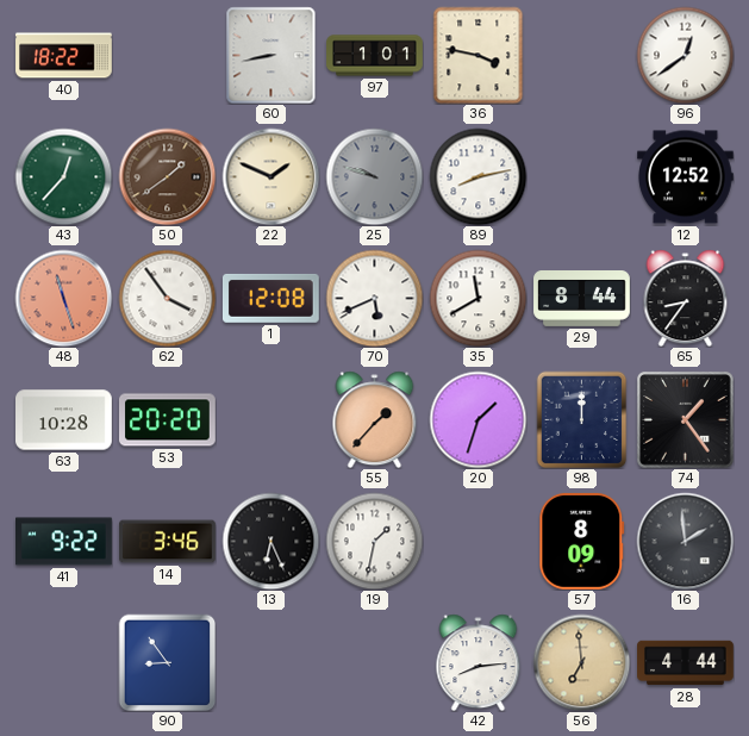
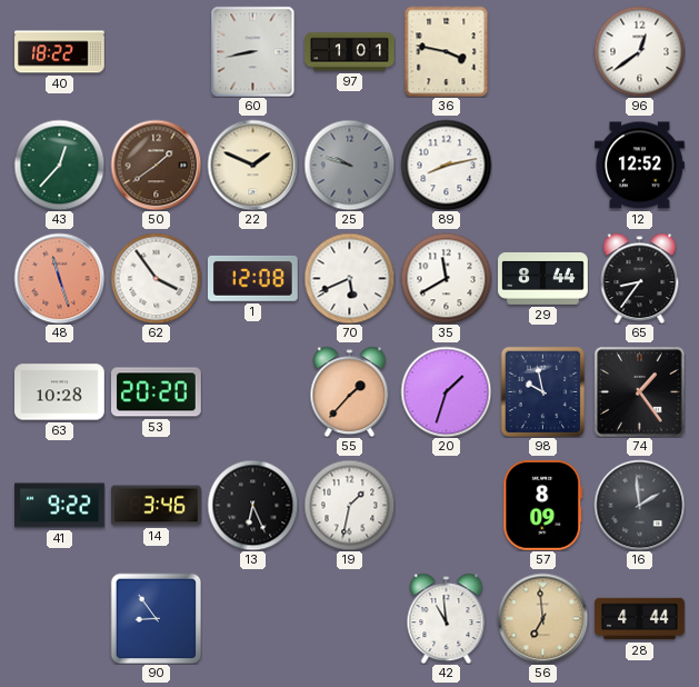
98: 12:00 -> 9:58
42: 8:14 -> 10:59
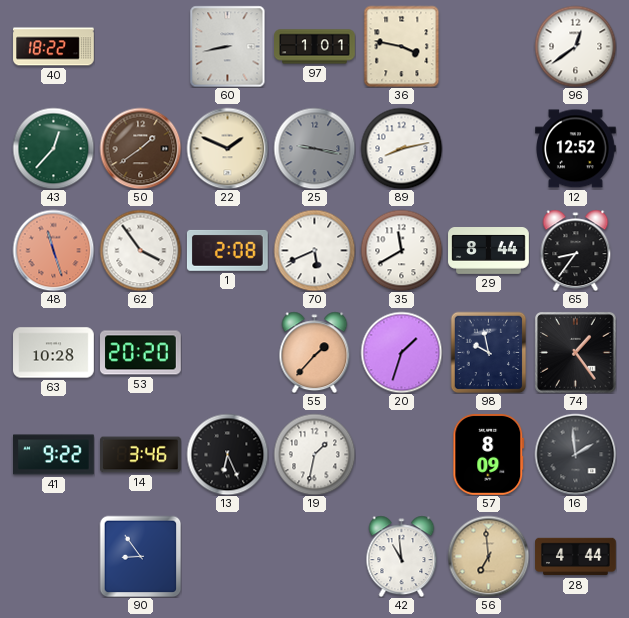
25: 9:48 -> 9:17
1: 12:08 -> 2:08
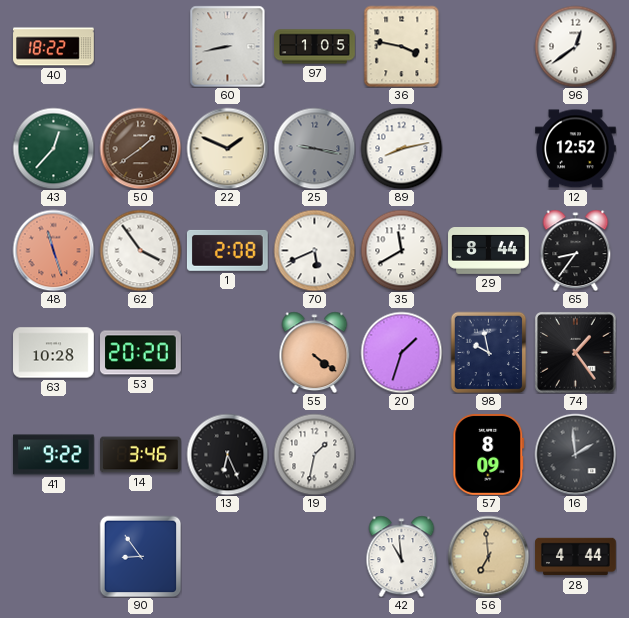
97: 1:01 -> 1:05
55: 1:37 -> 4:21
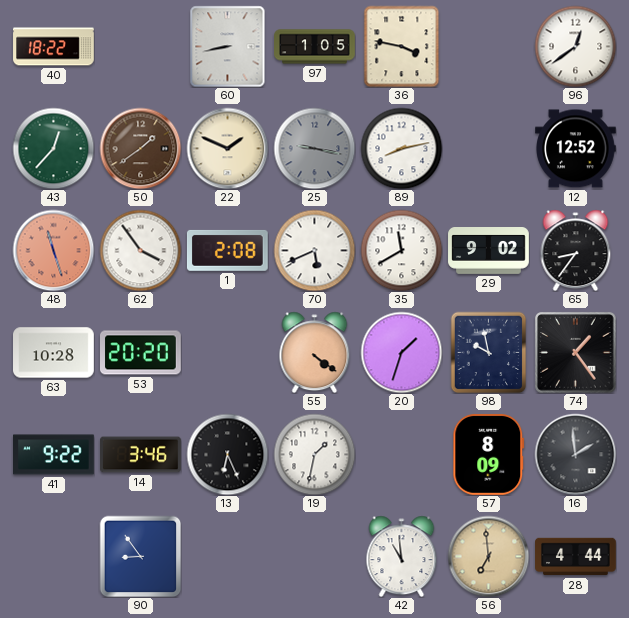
29: 8:44 -> 9:02
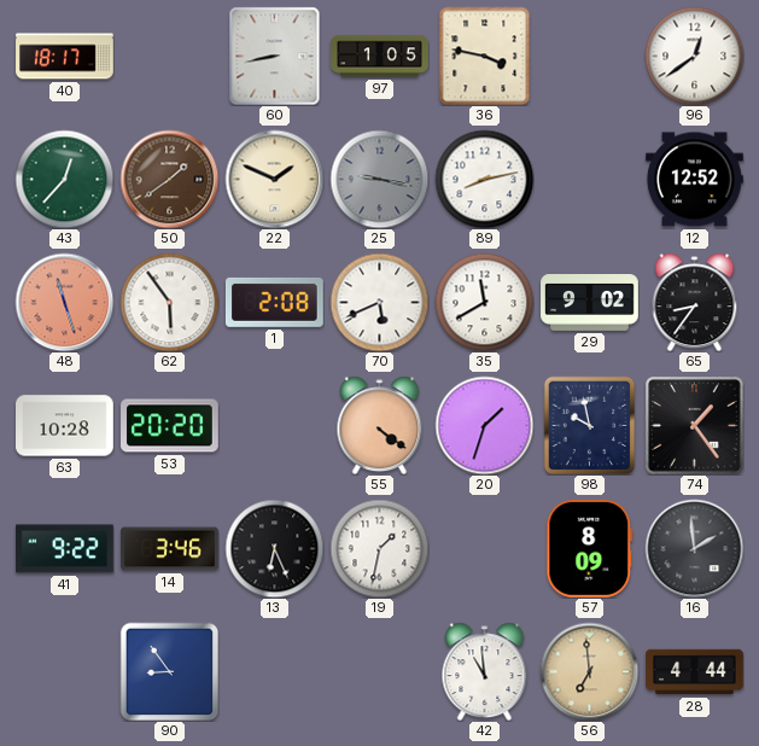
40: 18:22 -> 18:17
62: 3:54 -> 5:54
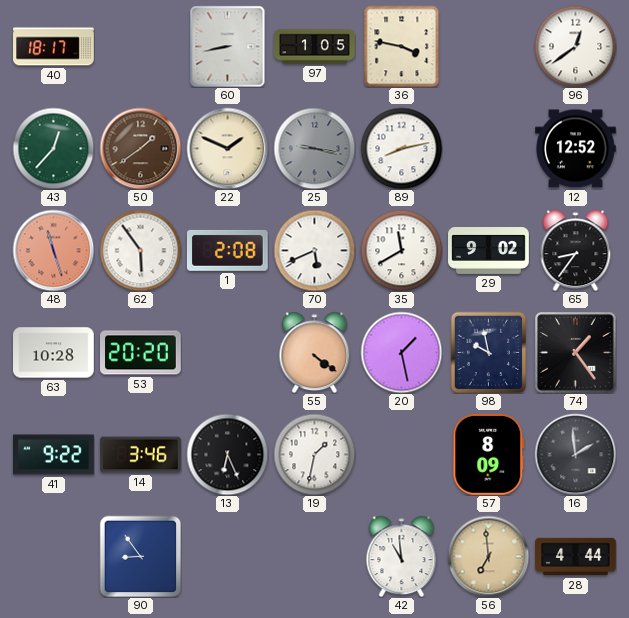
20: 1:33 -> 1:28
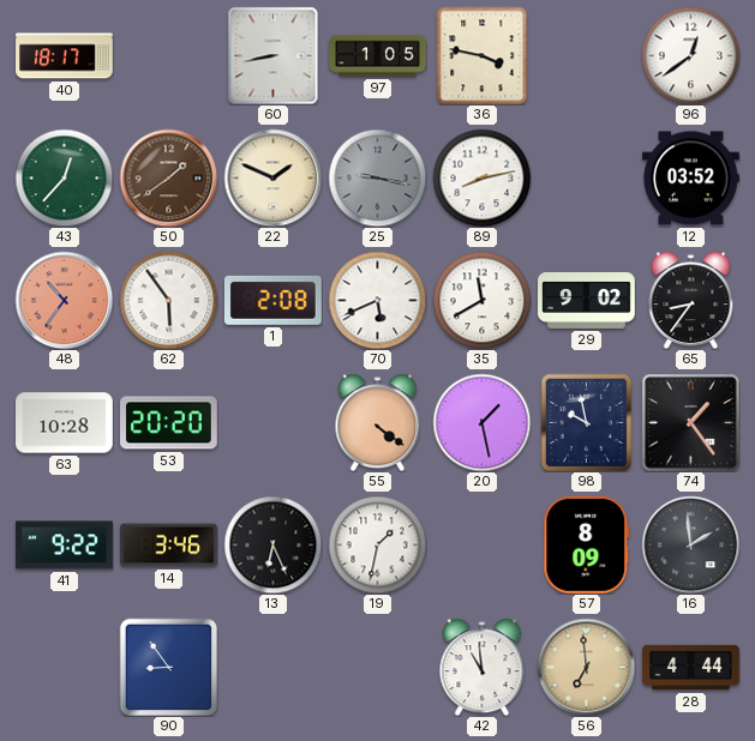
12: 12:52 -> 03:52
48: 11:27 -> 10:36
